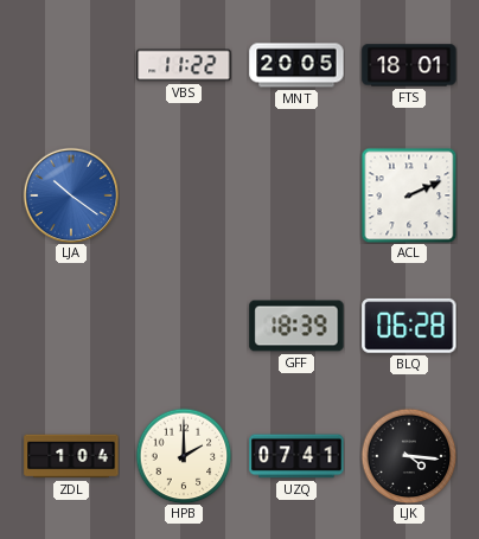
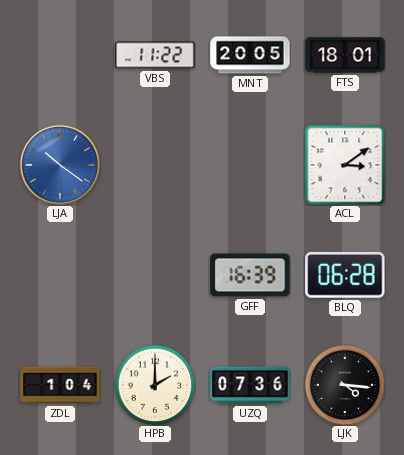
ACL: 2:11 -> 3:09
GFF: 18:39 -> 16:39
UZQ: 07:41 -> 07:36
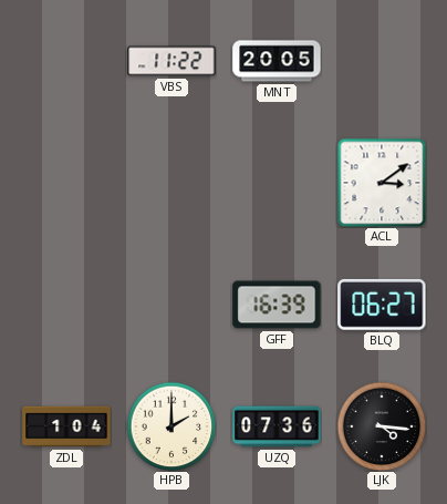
FTS: 18:01 -> none
LJA: 10:21 -> none
BLQ: 06:28 -> 06:27
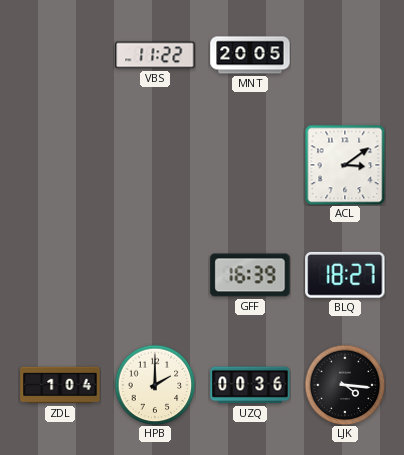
BLQ: 06:27 -> 18:27
UZQ: 07:36 -> 00:36
